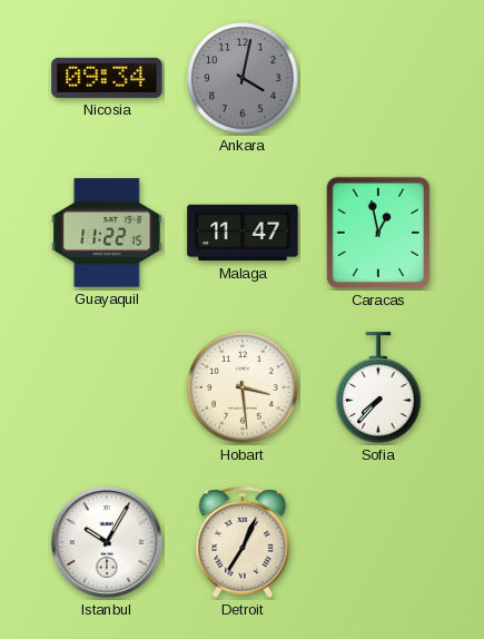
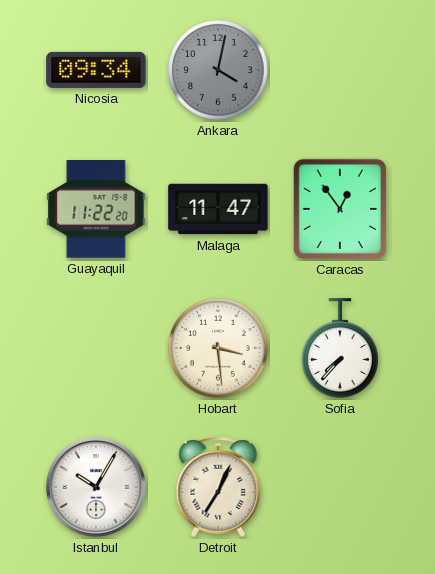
Guayaquil: 11:22:15 -> 11:22:20
Caracas: 12:58 -> 12:54
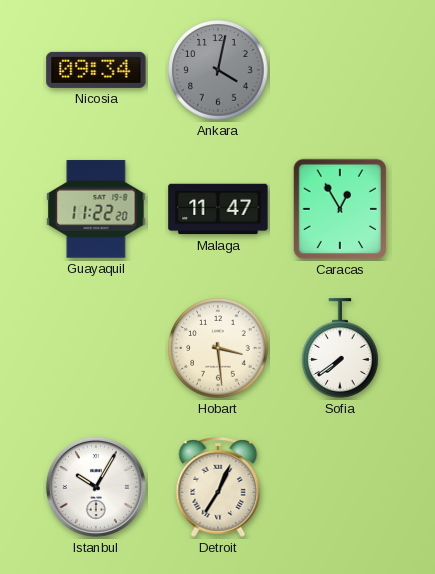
Caracas: 12:54 -> 12:55
Sofia: 7:37 -> 7:39
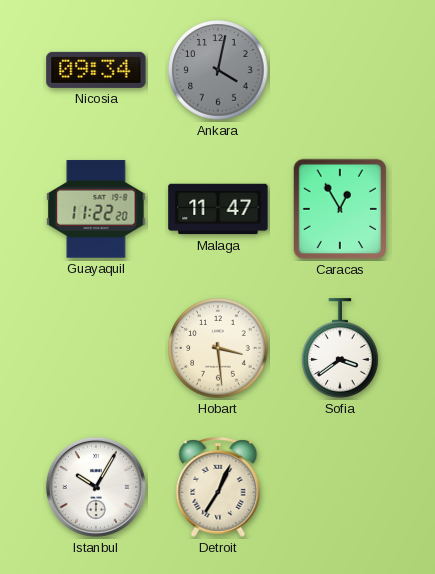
Sofia: 7:39 -> 3:39
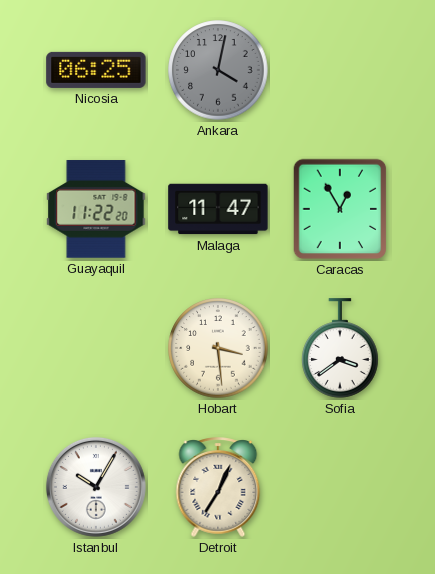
Nicosia: 09:34 -> 06:25
